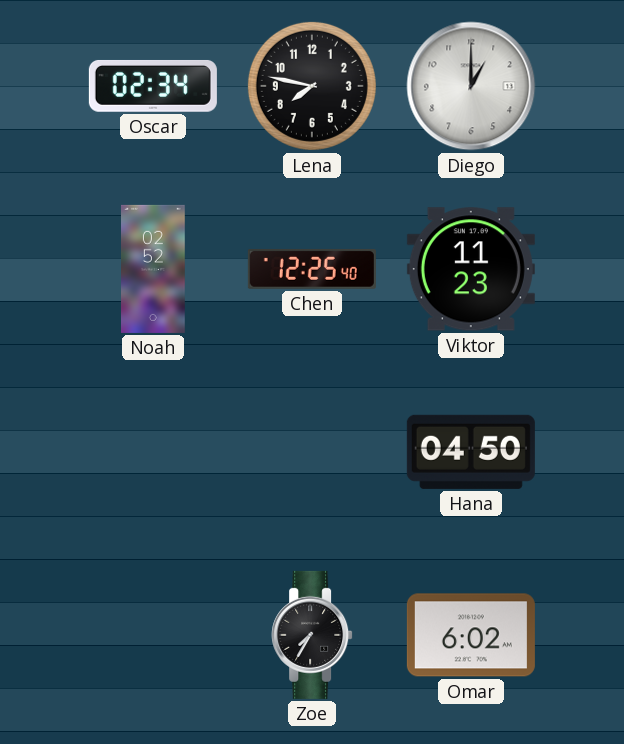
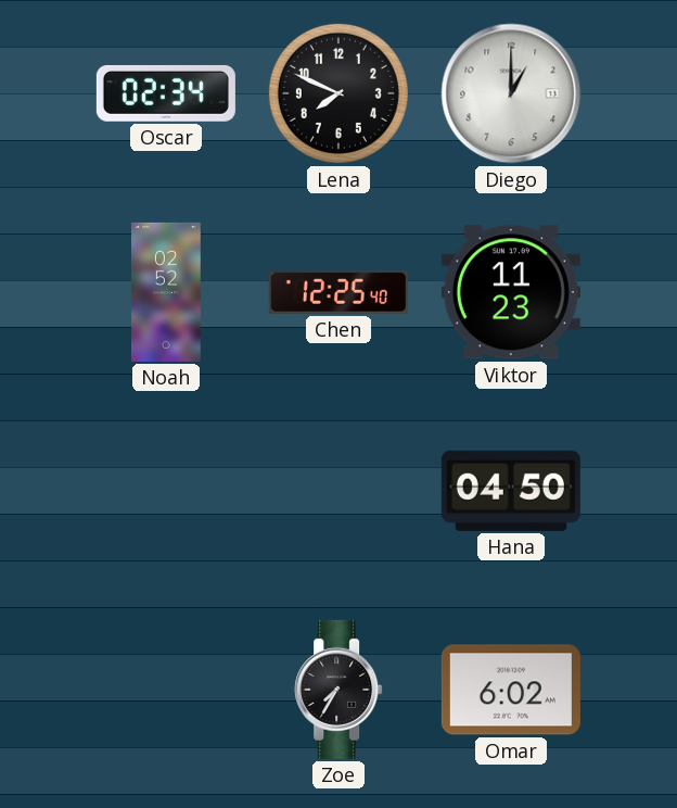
Lena: 7:47 -> 7:49
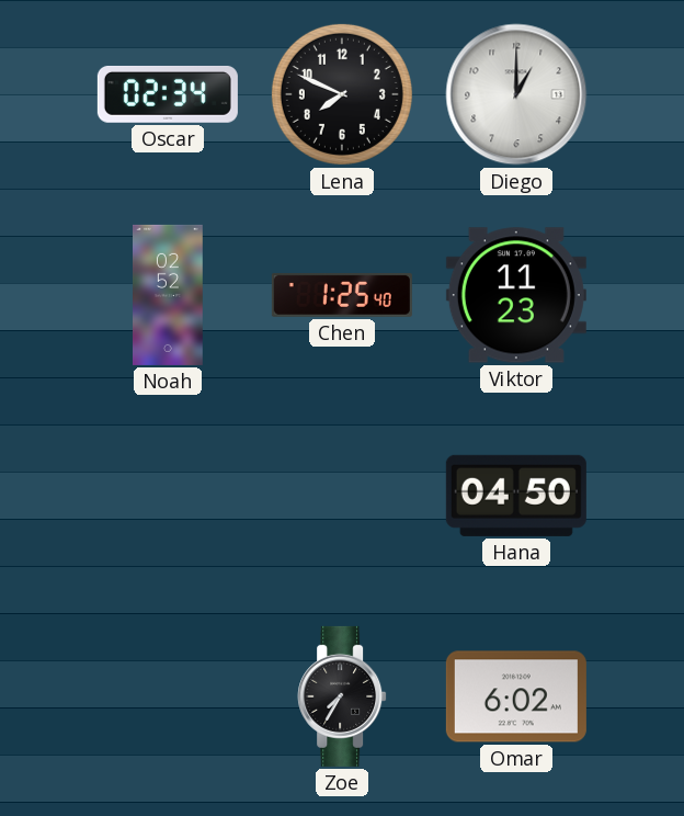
Chen: 12:25 -> 1:25
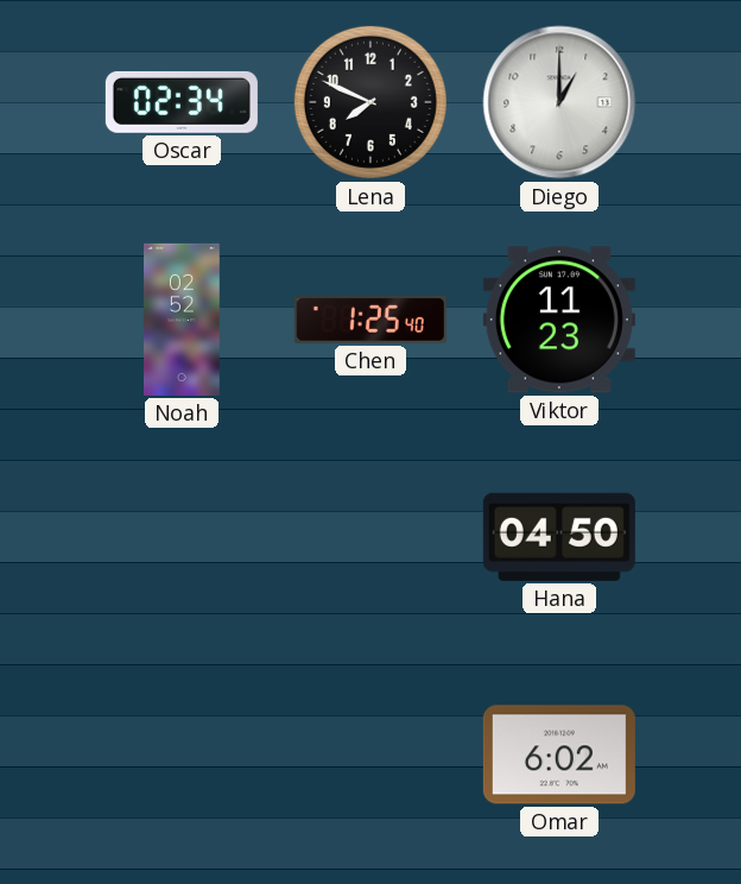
Zoe: 7:35 -> none
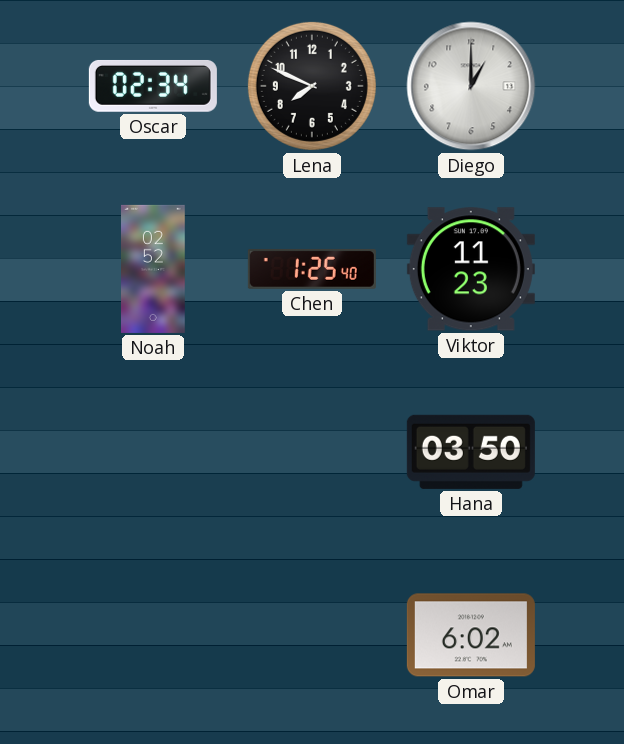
Hana: 04:50 -> 03:50
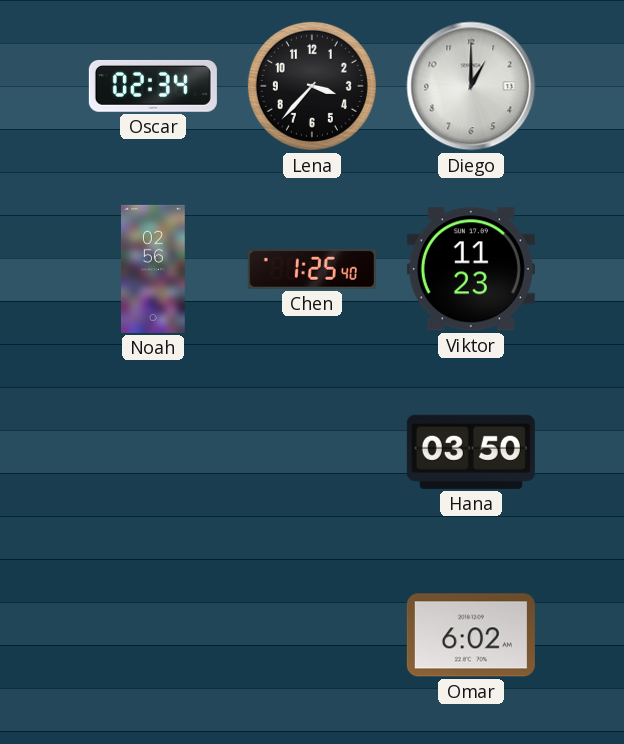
Lena: 7:49 -> 3:37
Noah: 02:52 -> 02:56
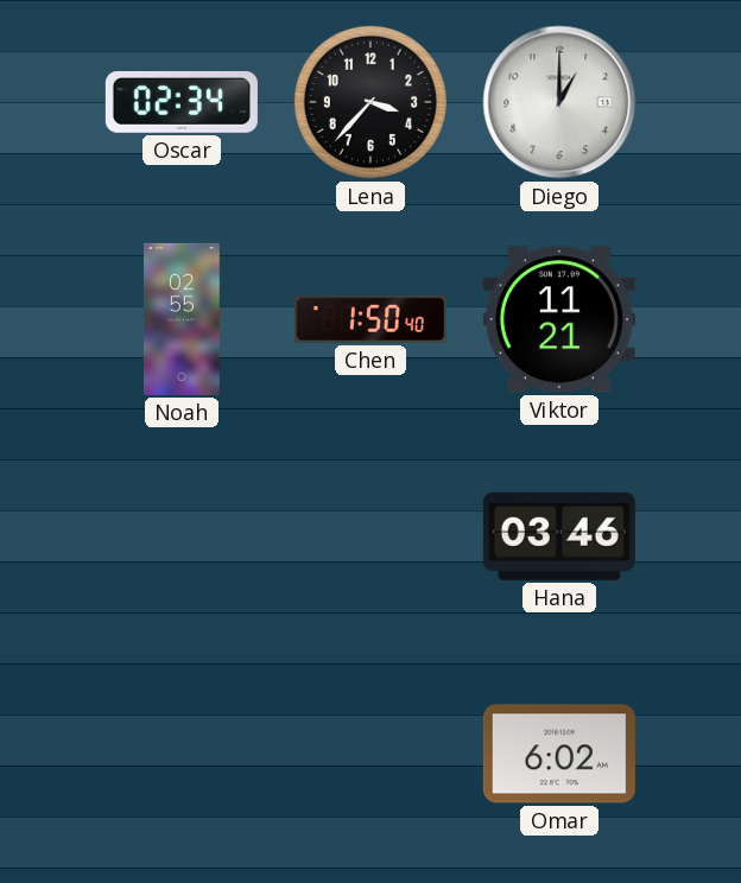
Noah: 02:56 -> 02:55
Chen: 1:25 -> 1:50
Viktor: 11:23 -> 11:21
Hana: 03:50 -> 03:46
